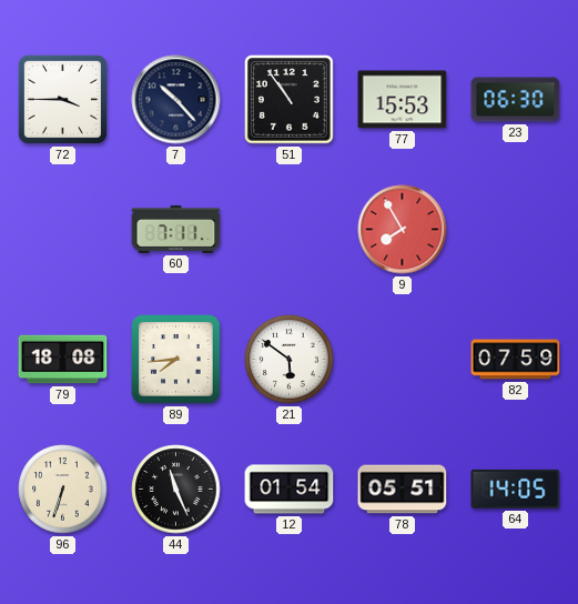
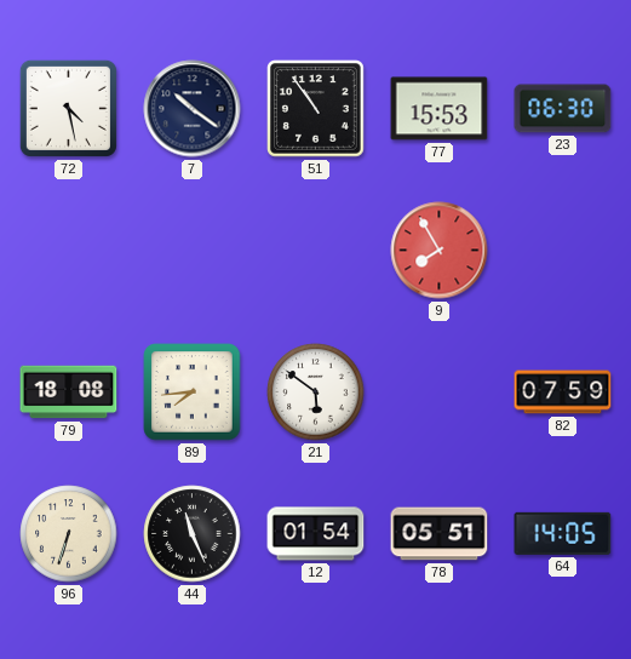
72: 3:45 -> 4:28
7: 10:23 -> 10:21
60: 7:11 -> none
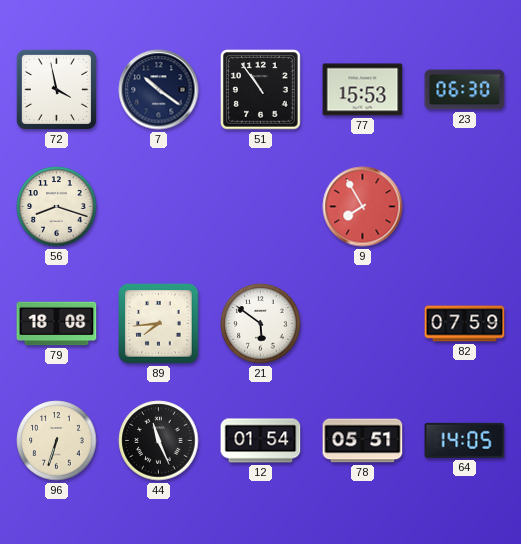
72: 4:28 -> 3:58
56: none -> 8:18
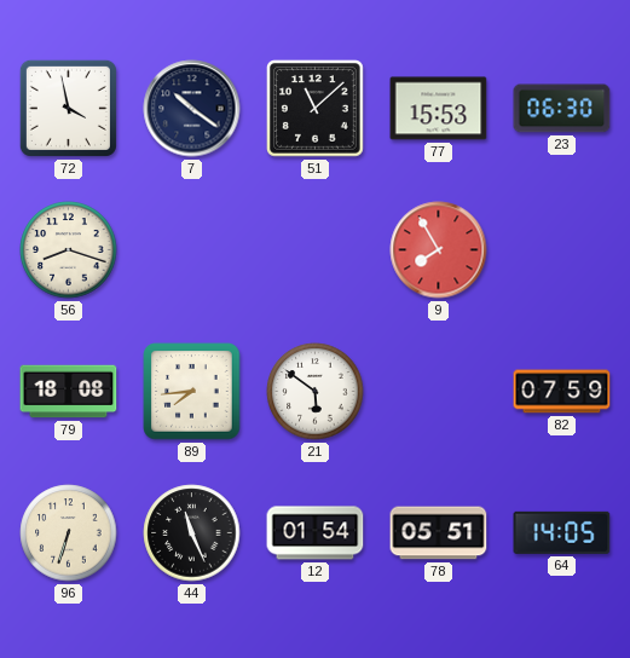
51: 10:54 -> 11:08
